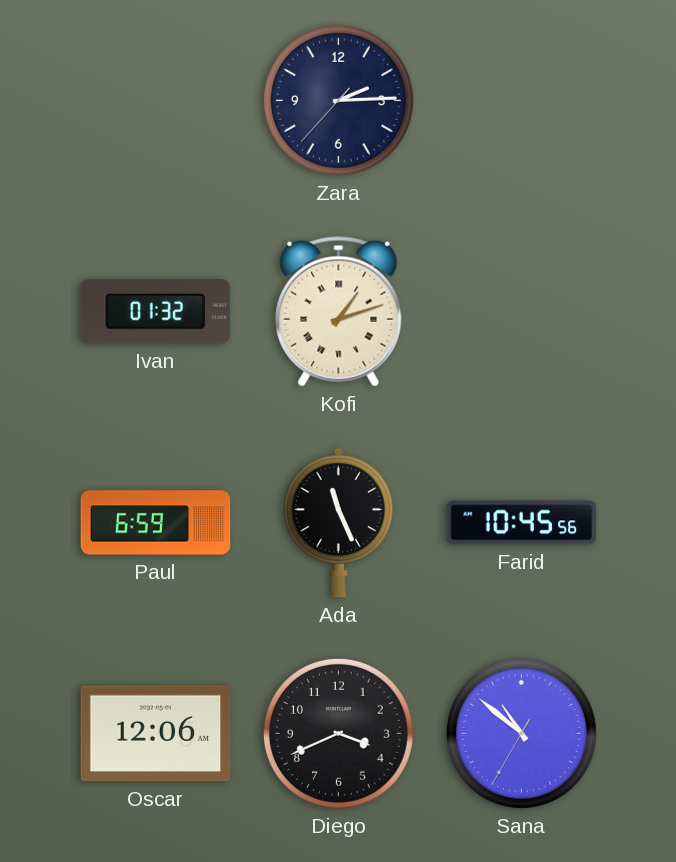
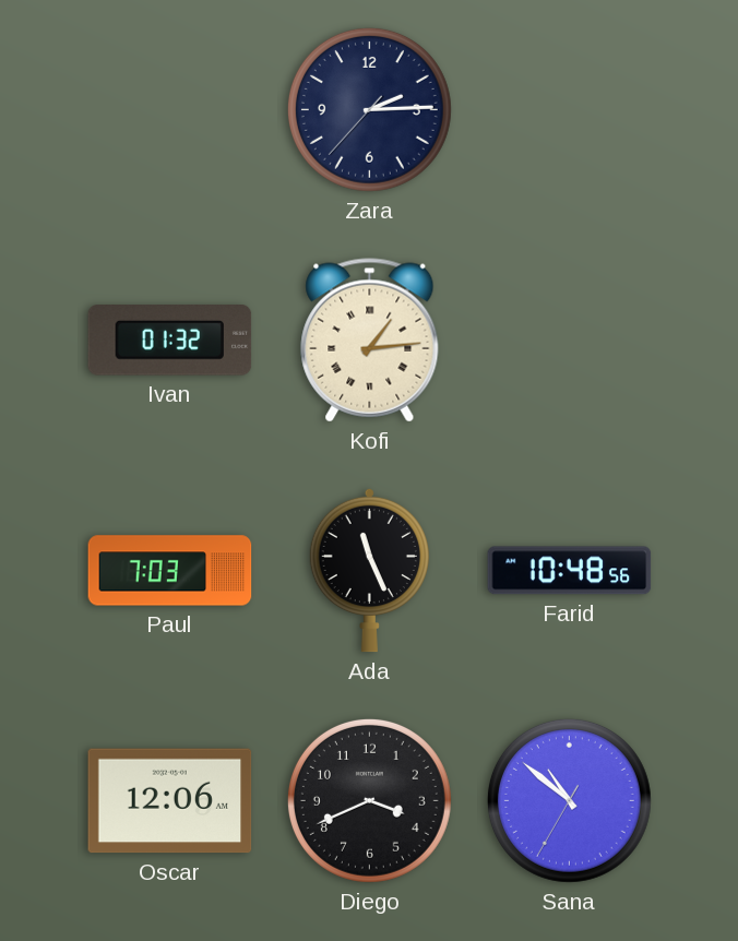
Kofi: 1:12 -> 1:14
Paul: 6:59 -> 7:03
Farid: 10:45 -> 10:48
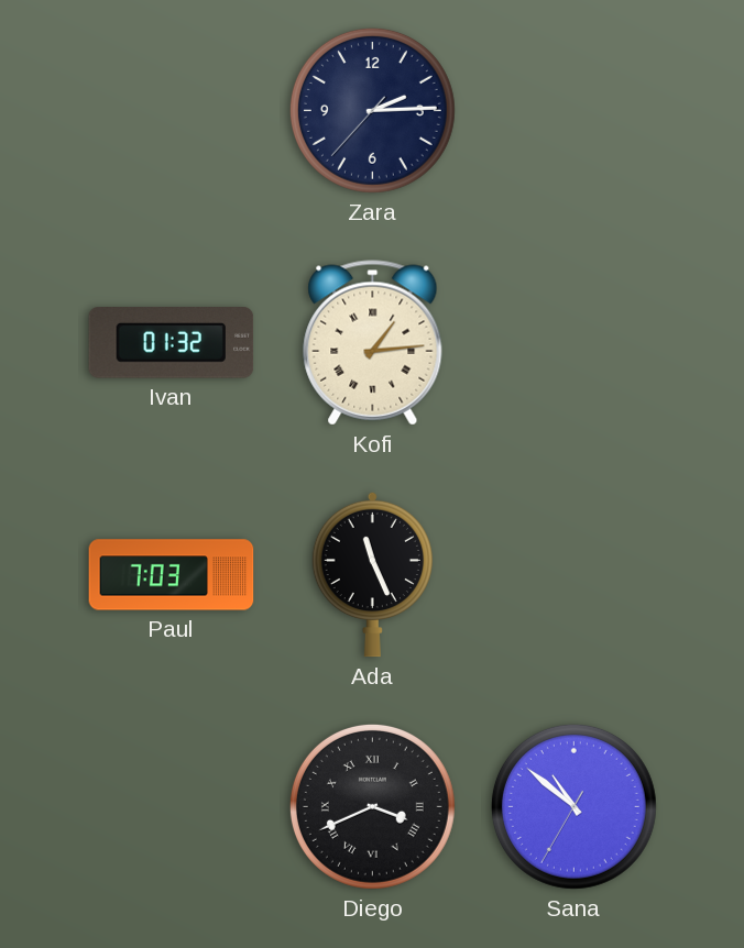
Farid: 10:48 -> none
Oscar: 12:06 -> none
Diego numerals: Arabic -> Roman
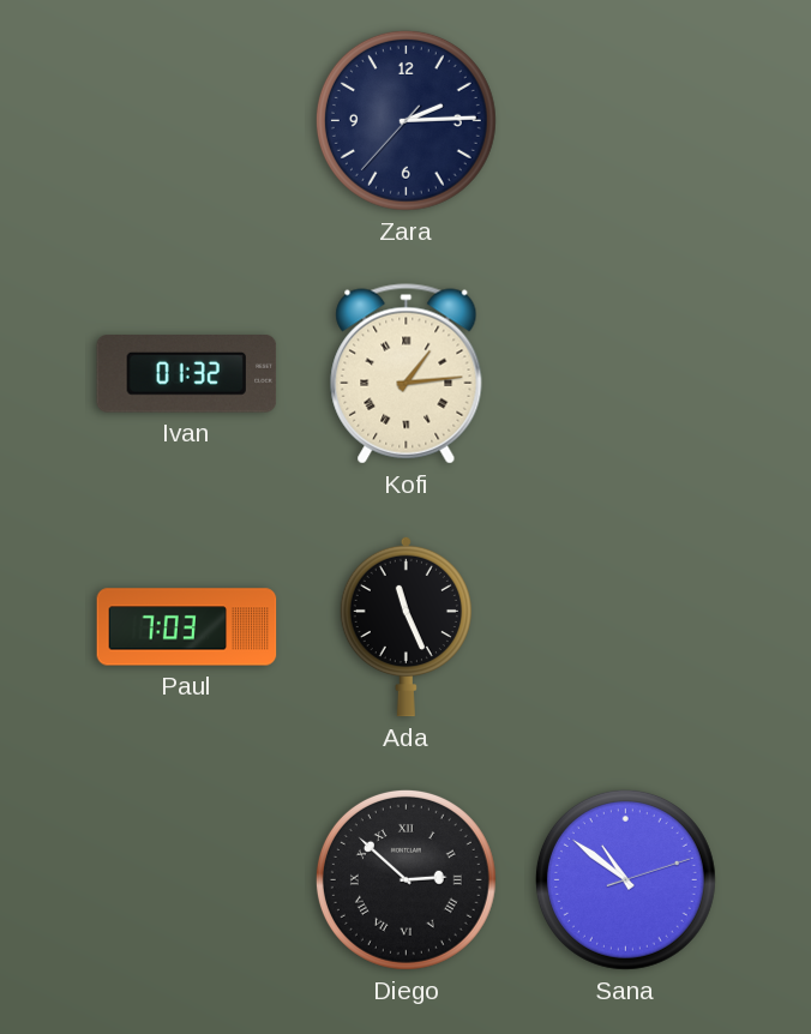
Diego: 3:41 -> 2:52
Sana: 10:51:35 -> 10:51:12
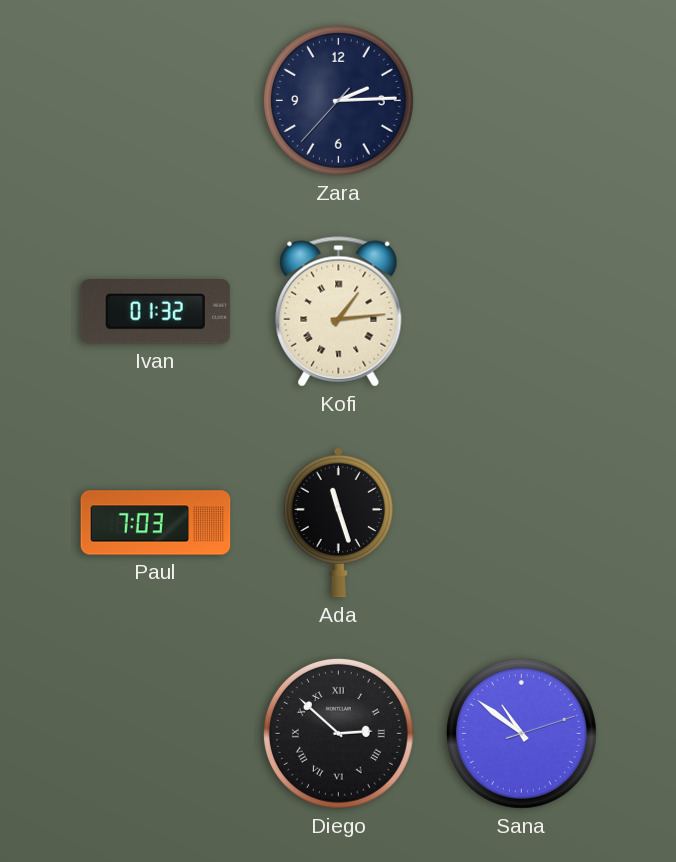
Ada: 11:26 -> 11:27
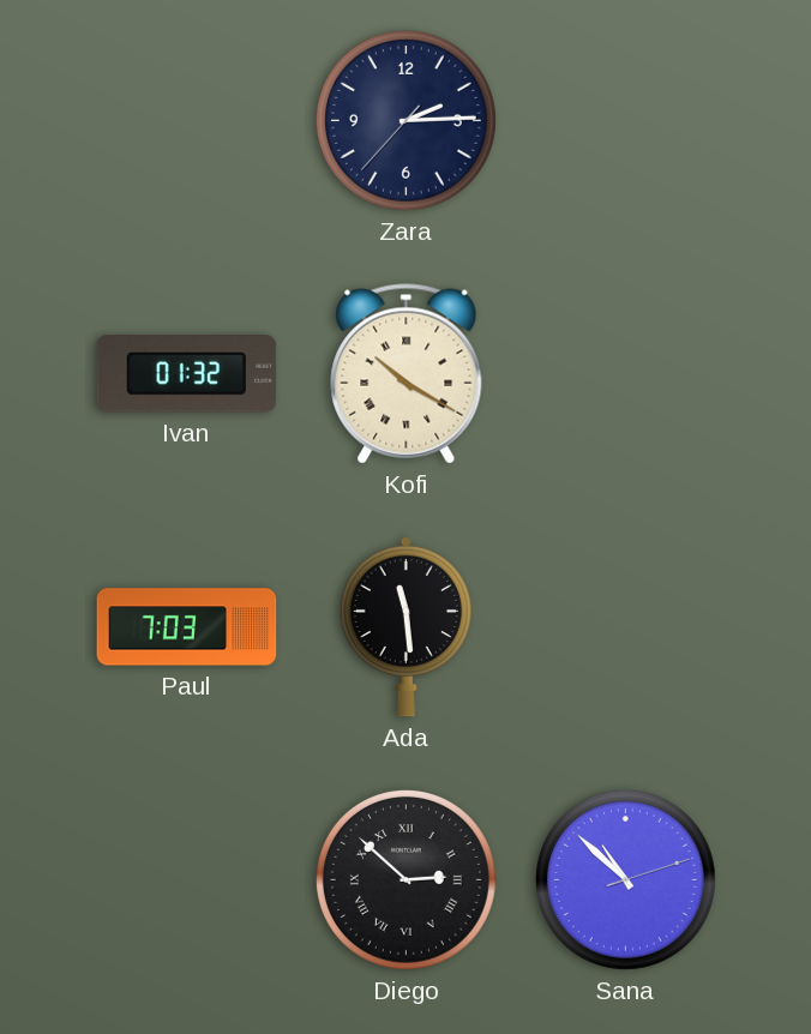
Kofi: 1:14 -> 10:20
Ada: 11:27 -> 11:29
Sana: 10:51 -> 10:52
